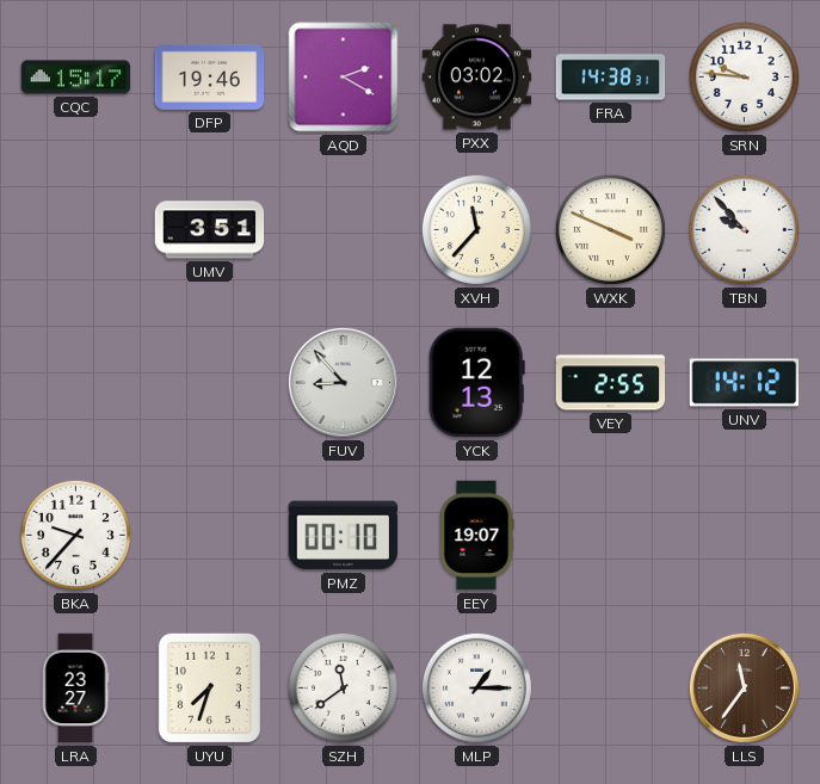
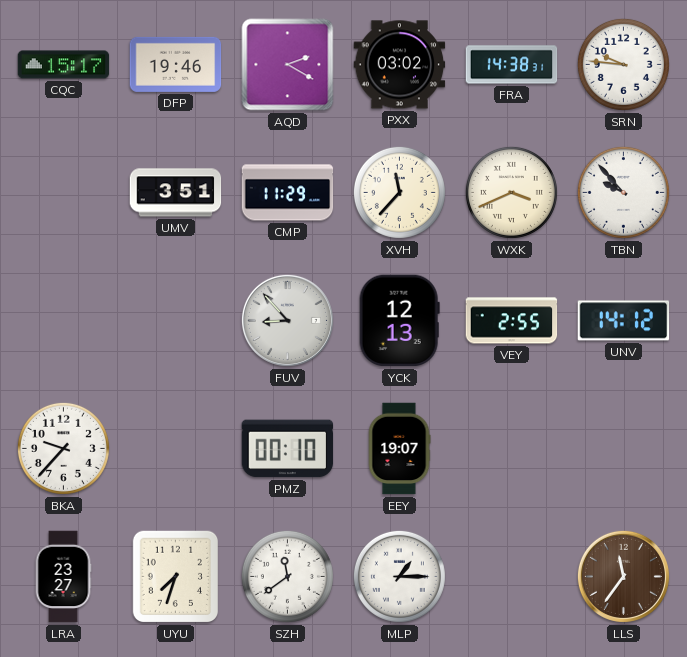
CMP: none -> 11:29
WXK: 3:49 -> 3:41
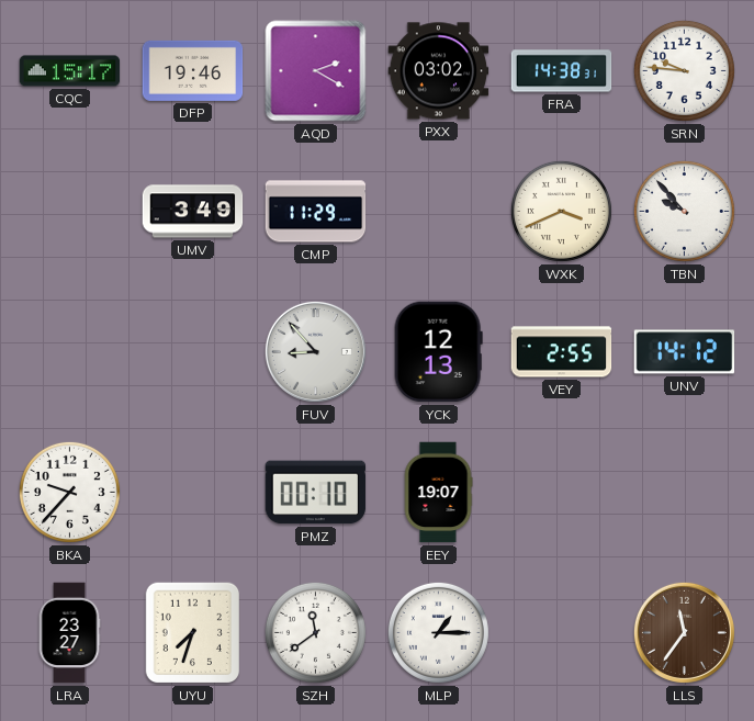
UMV: 3:51 -> 3:49
XVH: 11:37 -> none
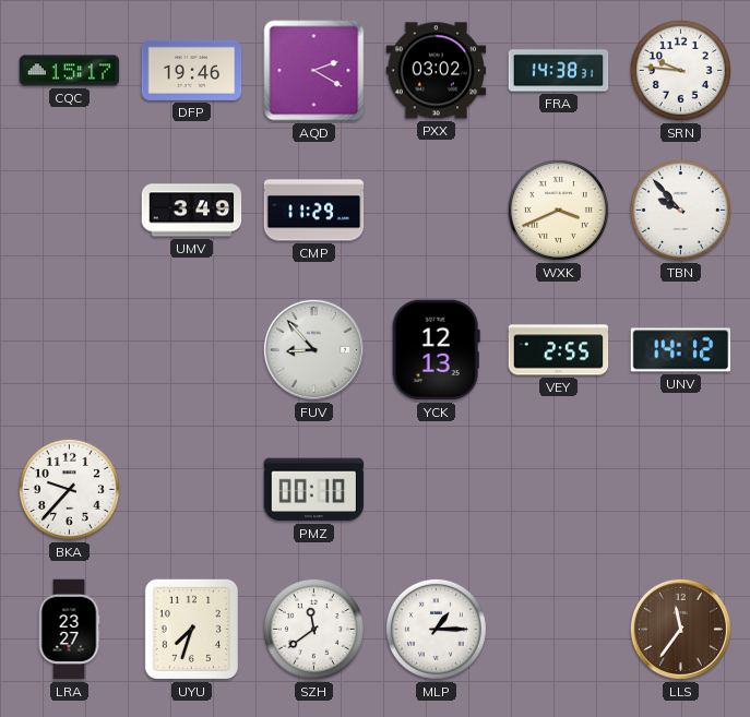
EEY: 19:07 -> none
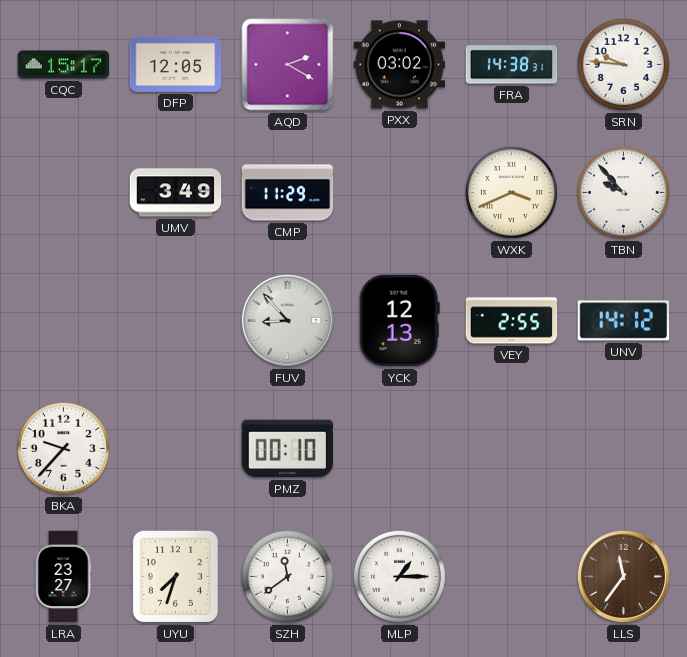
DFP: 19:46 -> 12:05
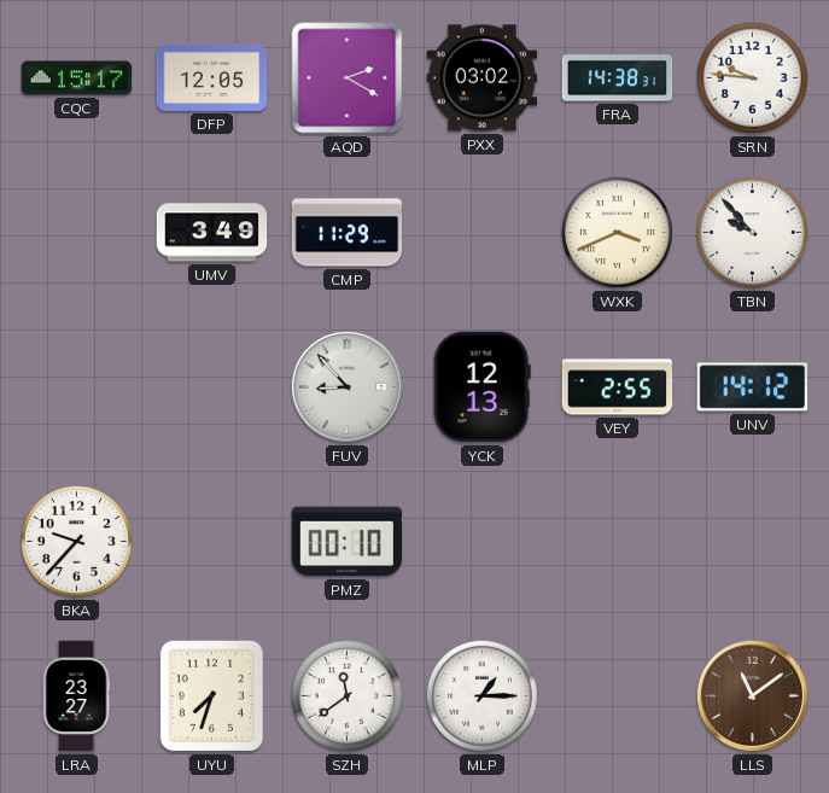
LLS: 11:36 -> 11:09
